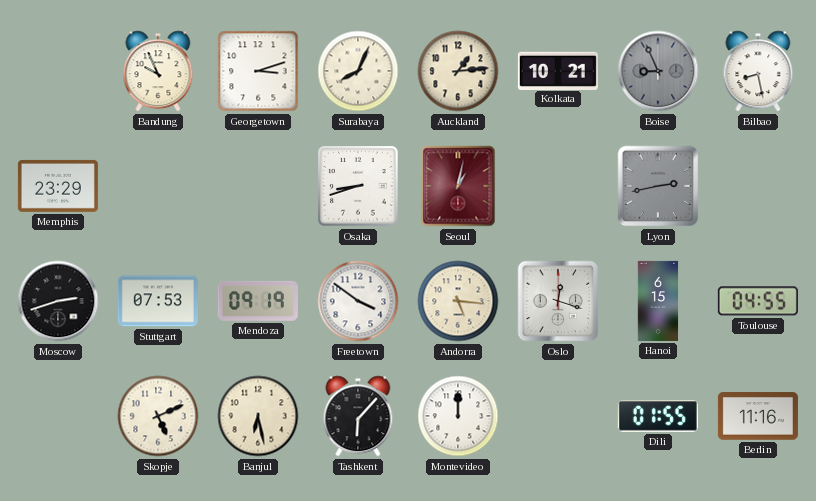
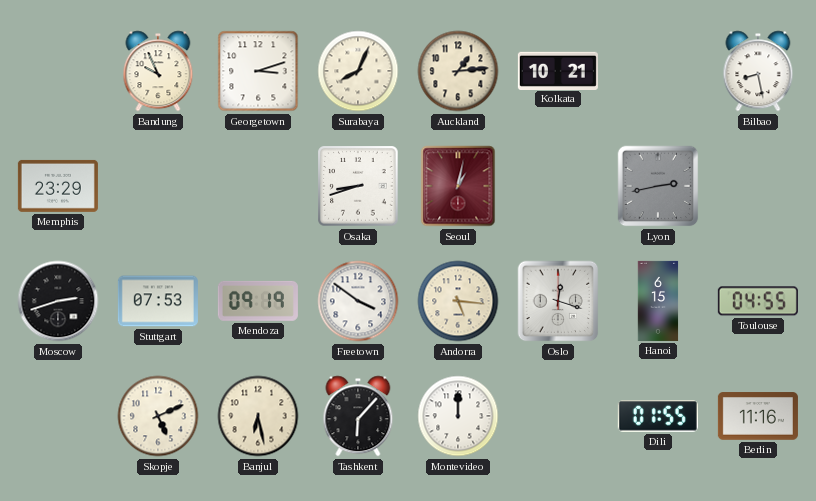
Boise: 8:56 -> none
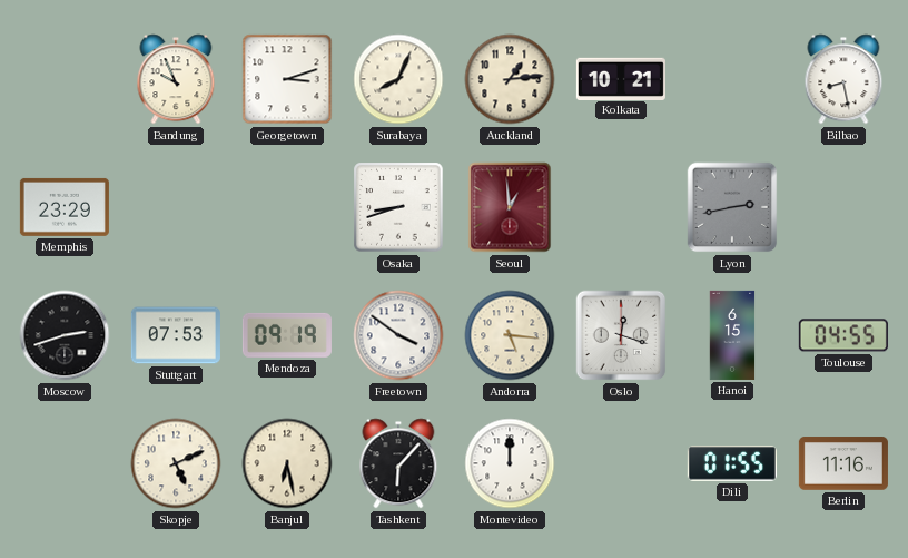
Seoul: 1:02 -> 12:59
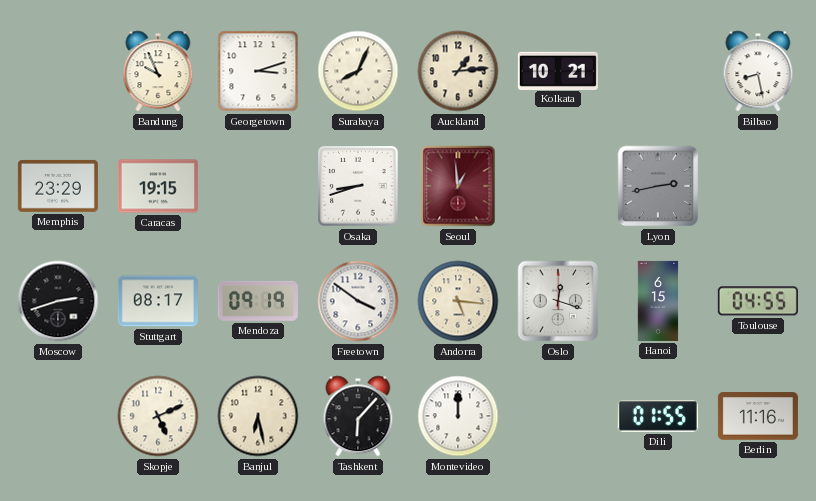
Caracas: none -> 19:15
Stuttgart: 07:53 -> 08:17
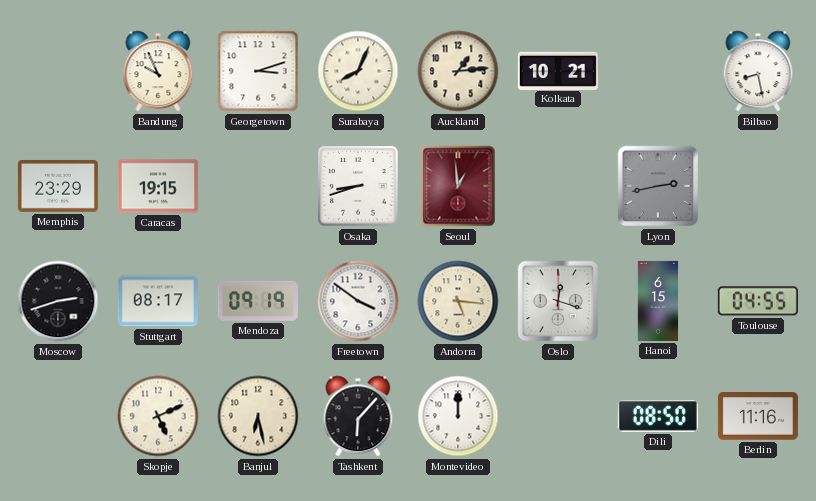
Dili: 01:55 -> 08:50
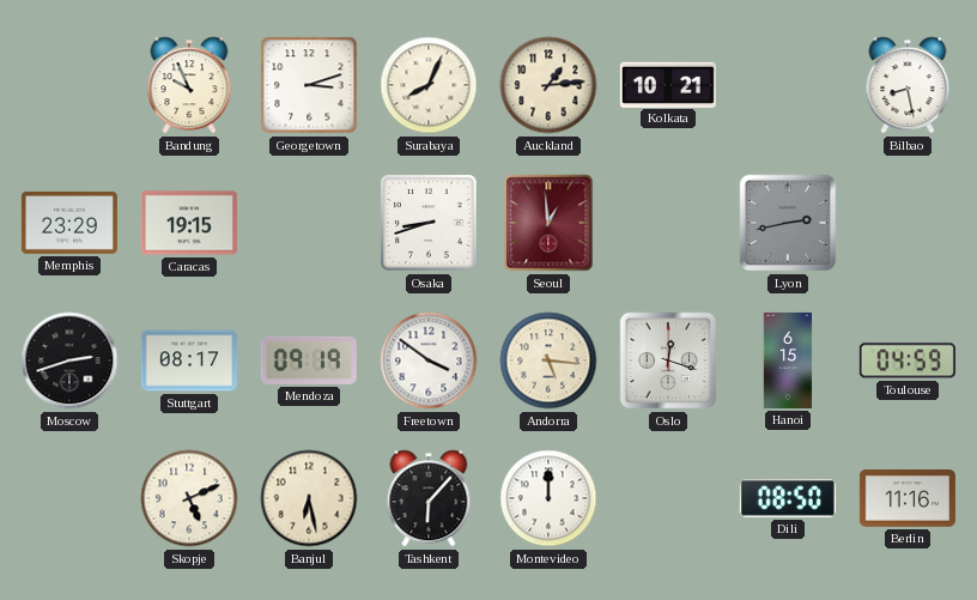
Toulouse: 04:55 -> 04:59
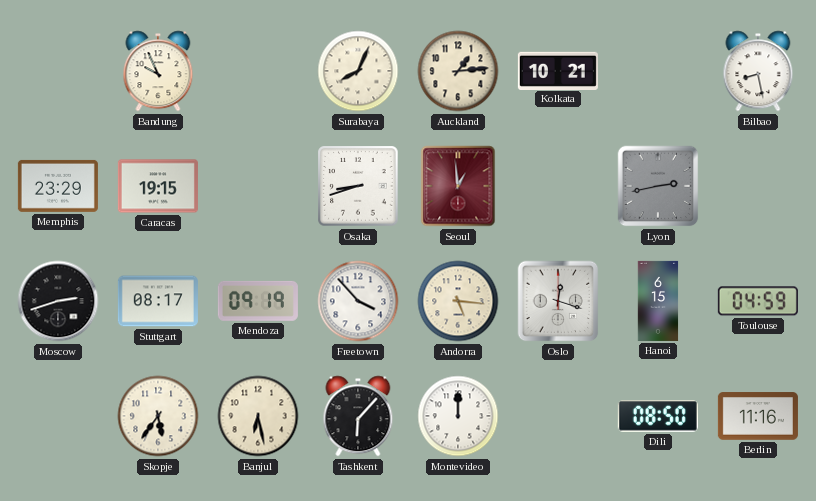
Georgetown: 3:12 -> none
Freetown: 3:51 -> 3:53
Skopje: 5:11 -> 5:36
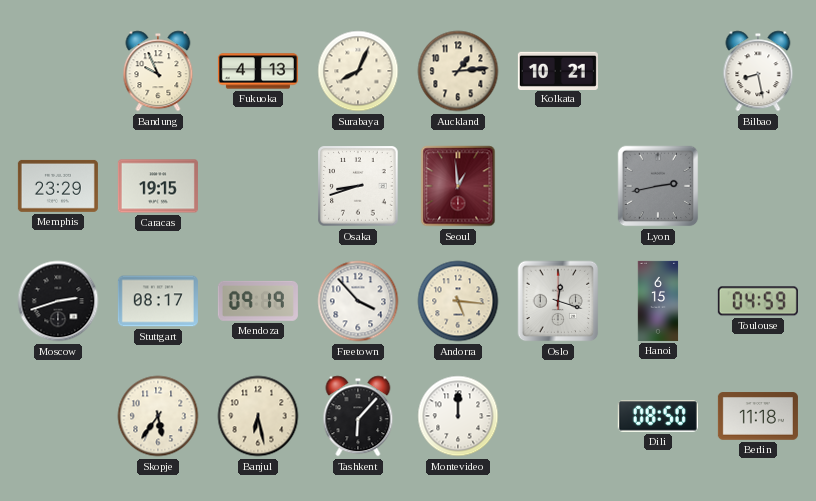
Fukuoka: none -> 4:13
Berlin: 11:16 -> 11:18
